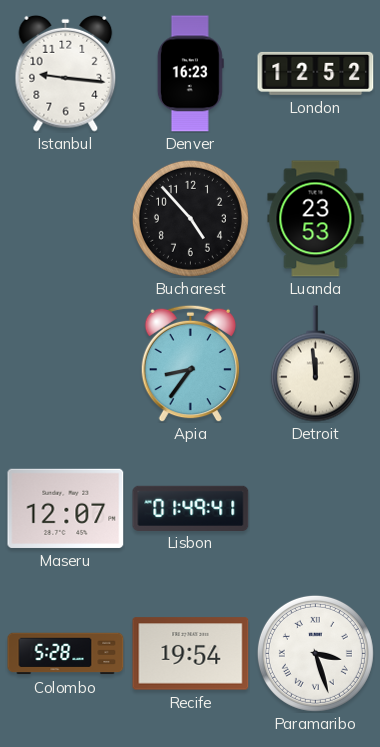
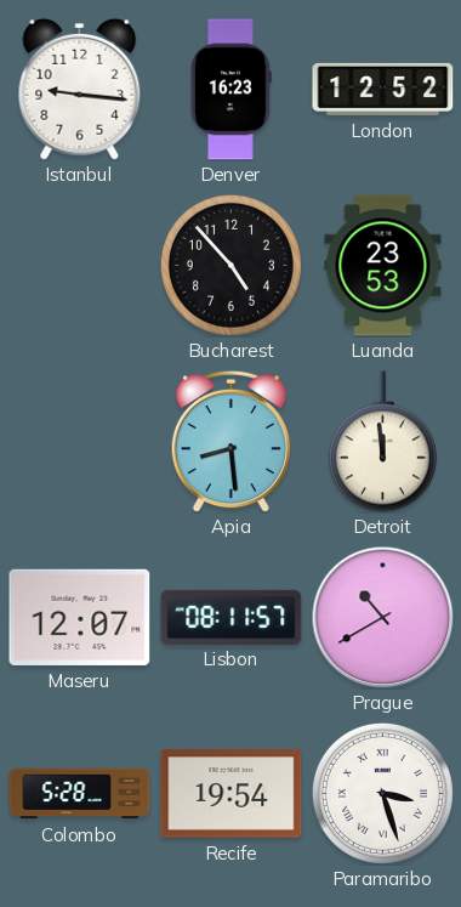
Apia: 8:36 -> 8:29
Lisbon: 01:49 -> 08:11
Prague: none -> 10:40
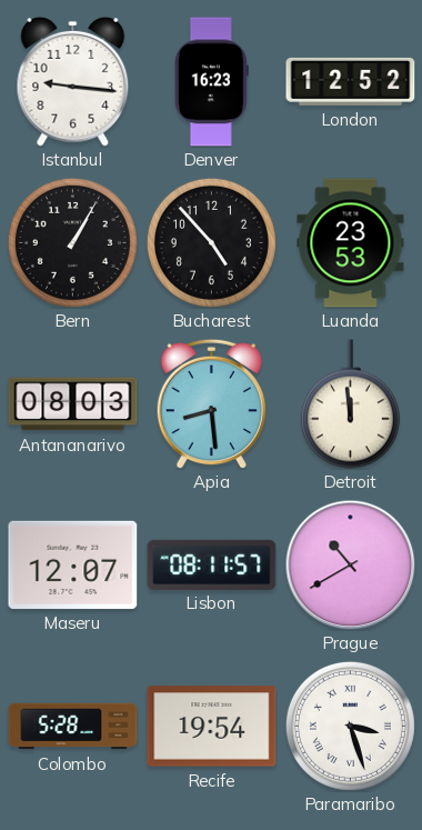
Bern: none -> 1:05
Antananarivo: none -> 08:03
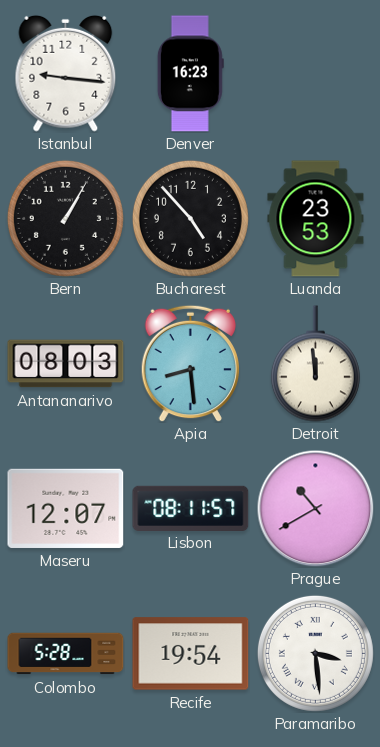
London: 12:52 -> none
Paramaribo: 3:27 -> 3:29
